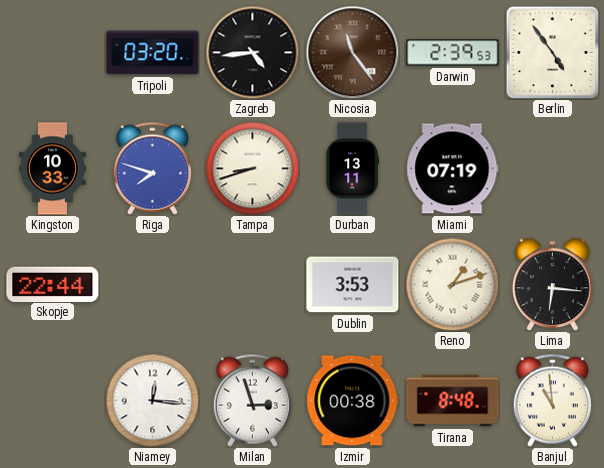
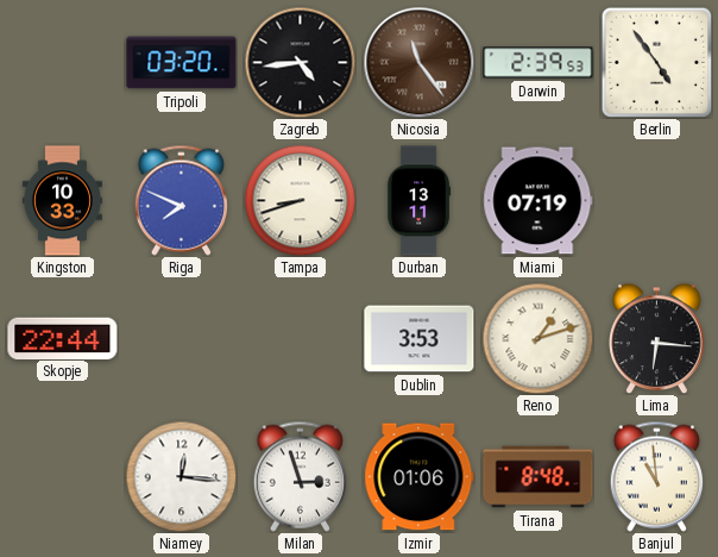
Riga: 7:48 -> 7:49
Izmir: 00:38 -> 01:06
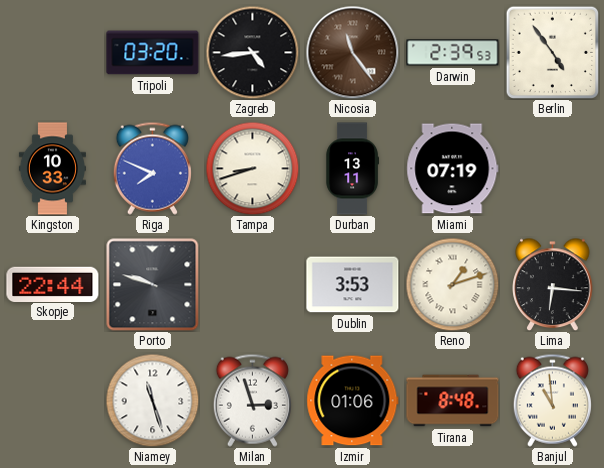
Porto: none -> 9:48
Niamey: 12:16 -> 11:27
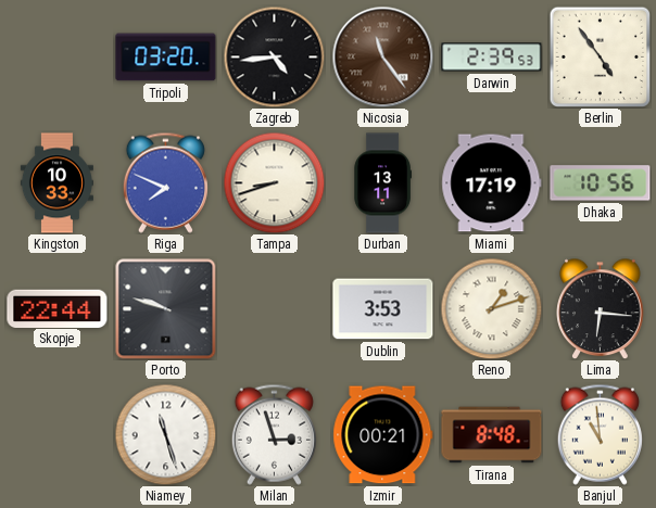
Miami: 07:19 -> 17:19
Dhaka: none -> 10:56
Izmir: 01:06 -> 00:21
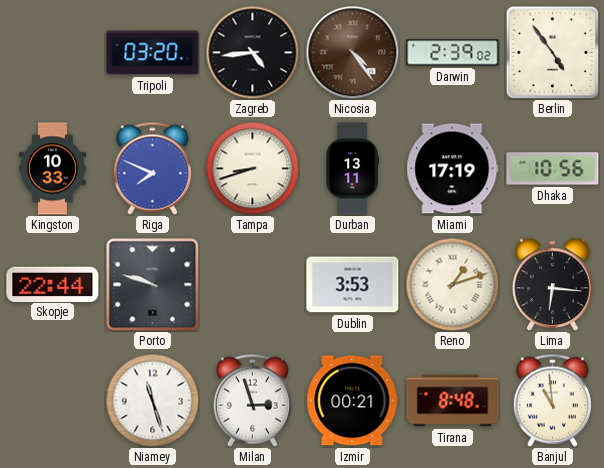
Nicosia: 11:24 -> 4:24
Darwin: 2:39:53 -> 2:39:02
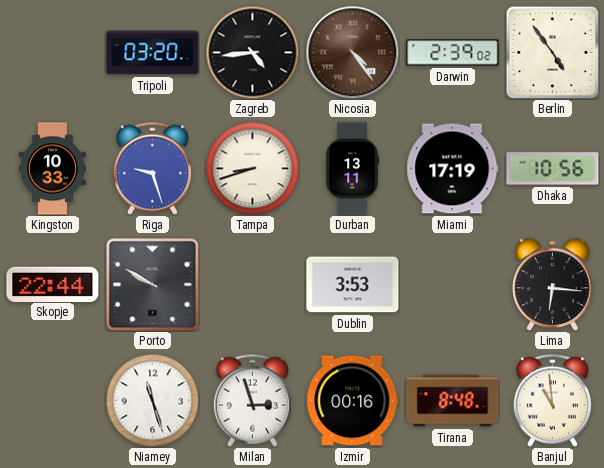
Riga: 7:49 -> 9:27
Porto: 9:48 -> 9:50
Reno: 1:12 -> none
Izmir: 00:21 -> 00:16
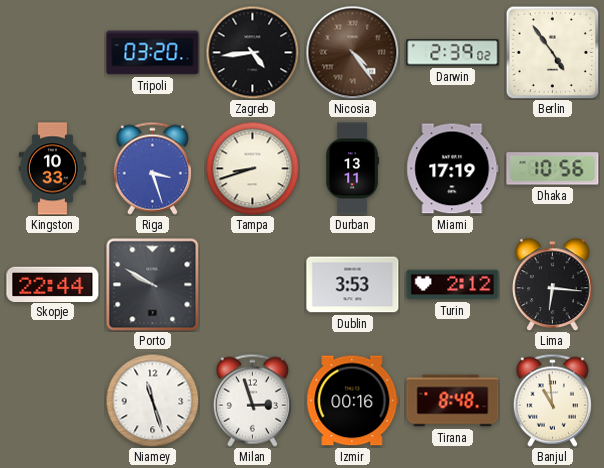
Riga: 9:27 -> 3:27
Turin: none -> 2:12
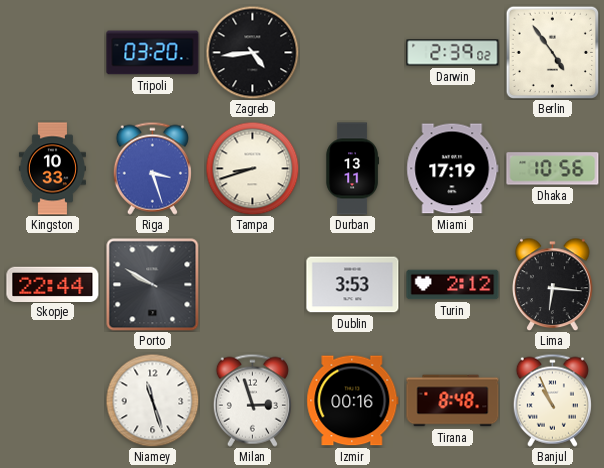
Nicosia: 4:24 -> none
Banjul: 10:59 -> 10:56
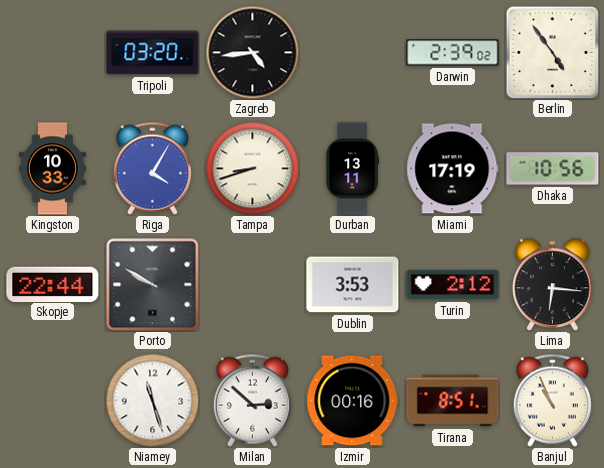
Riga: 3:27 -> 4:05
Milan: 2:57 -> 2:52
Tirana: 8:48 -> 8:51
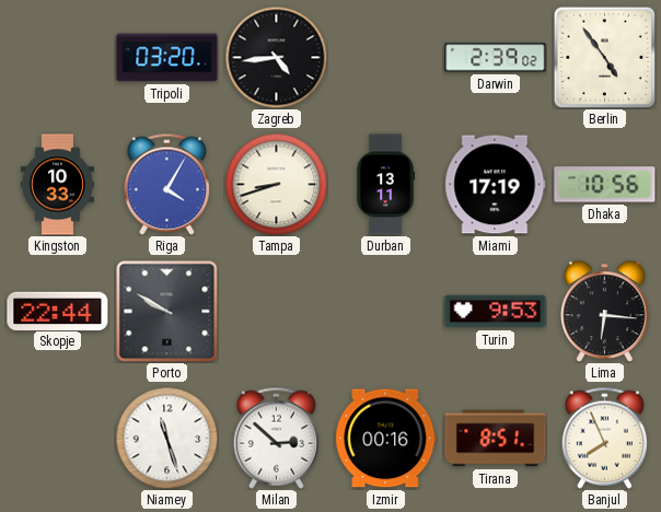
Dublin: 3:53 -> none
Turin: 2:12 -> 9:53
Banjul: 10:56 -> 7:56
